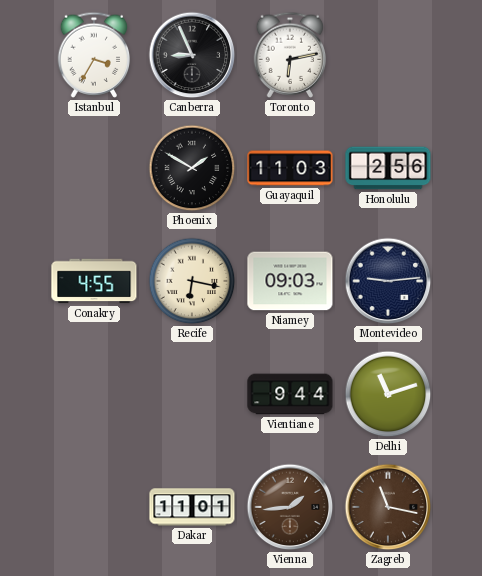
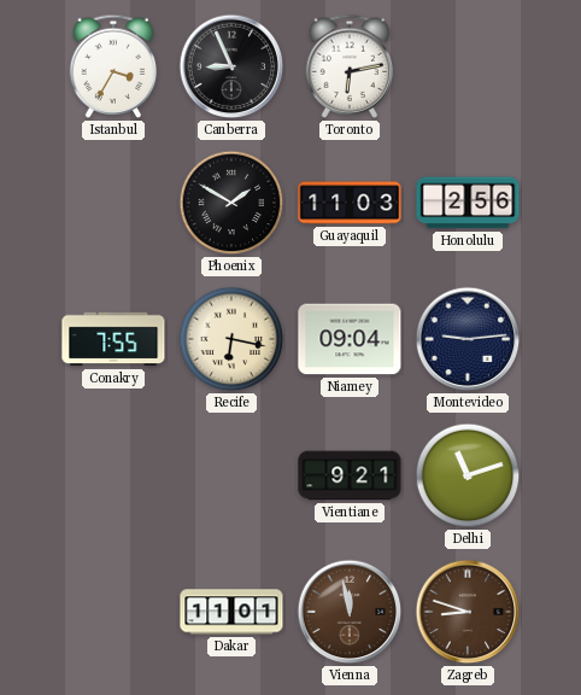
Conakry: 4:55 -> 7:55
Niamey: 09:03 -> 09:04
Vientiane: 9:44 -> 9:21
Vienna: 1:44 -> 11:58
Zagreb: 11:17 -> 8:48
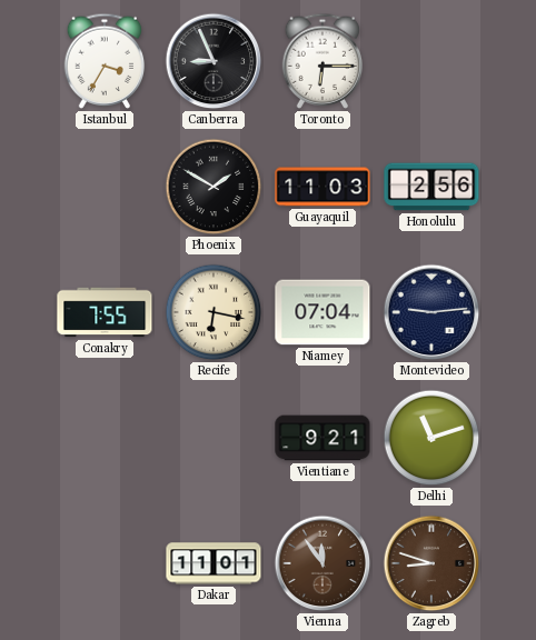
Toronto: 6:13 -> 6:15
Niamey: 09:04 -> 07:04
Vienna: 11:58 -> 11:54
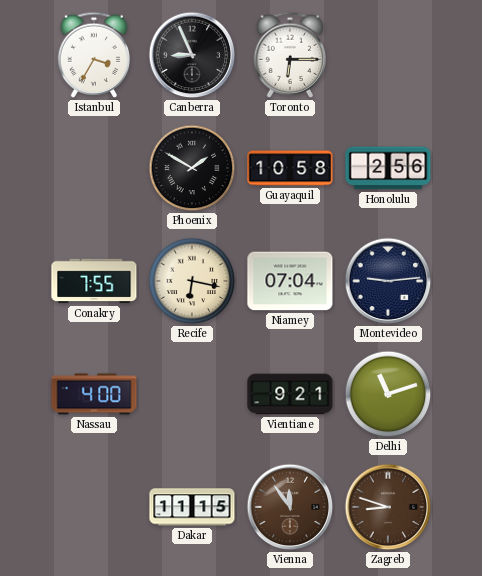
Guayaquil: 11:03 -> 10:58
Nassau: none -> 4:00
Dakar: 11:01 -> 11:15
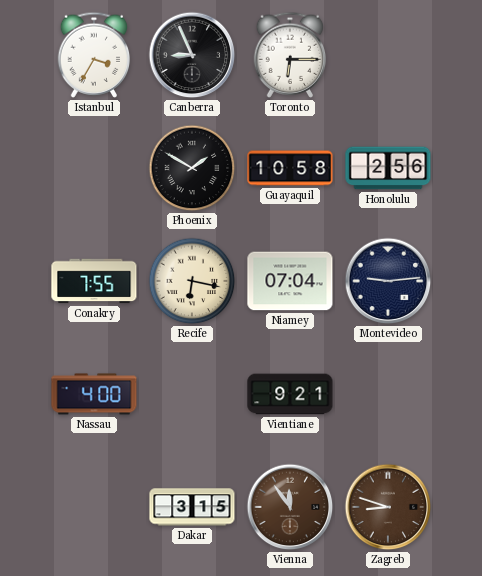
Delhi: 11:12 -> none
Dakar: 11:15 -> 3:15
